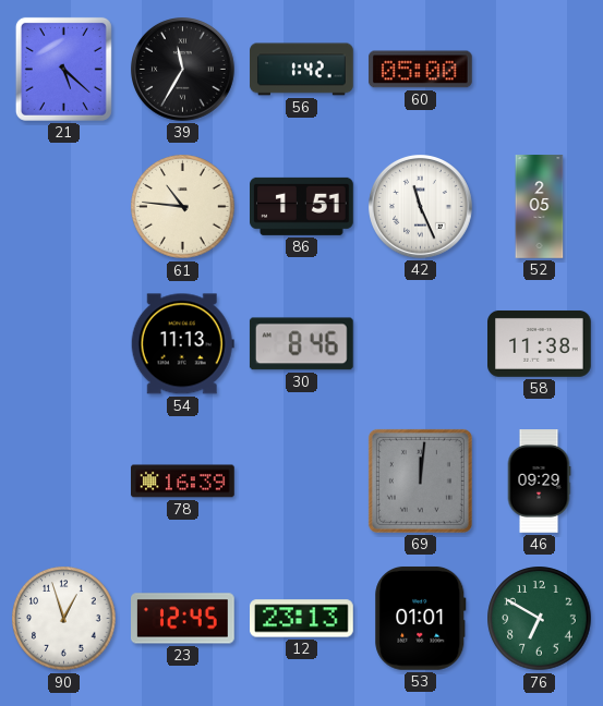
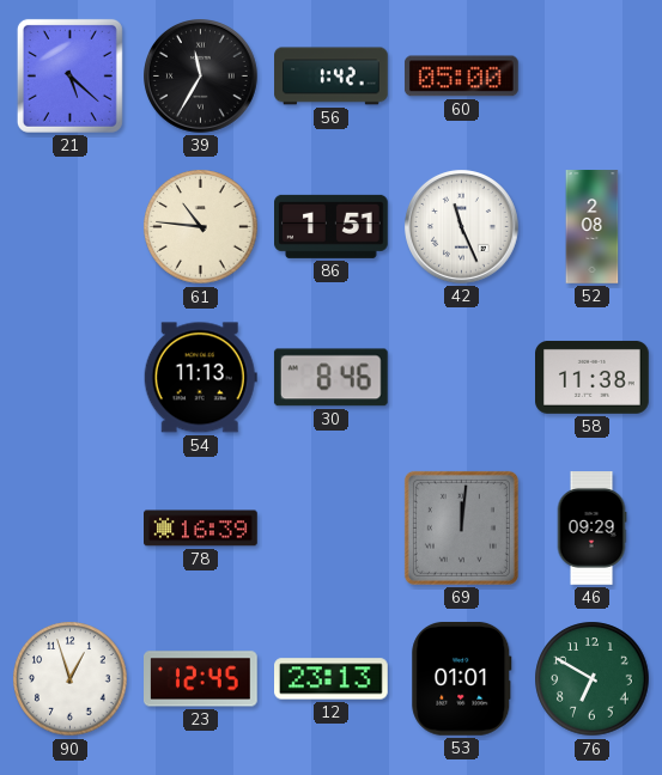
52: 2:05 -> 2:08
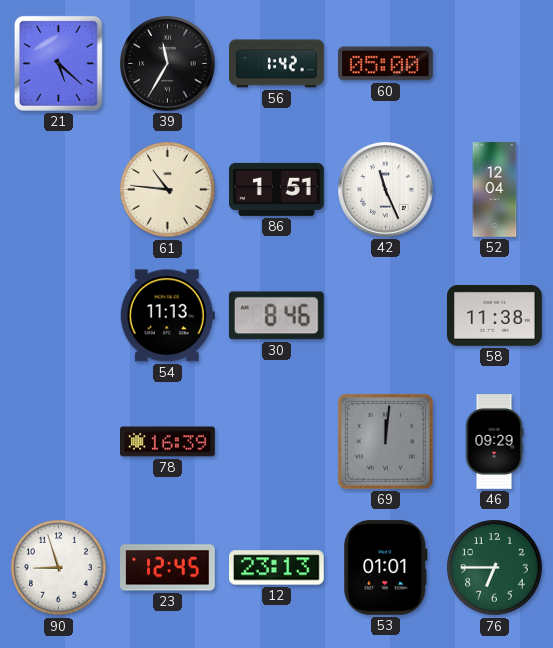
52: 2:08 -> 12:04
90: 12:57 -> 8:57
76: 6:50 -> 6:45
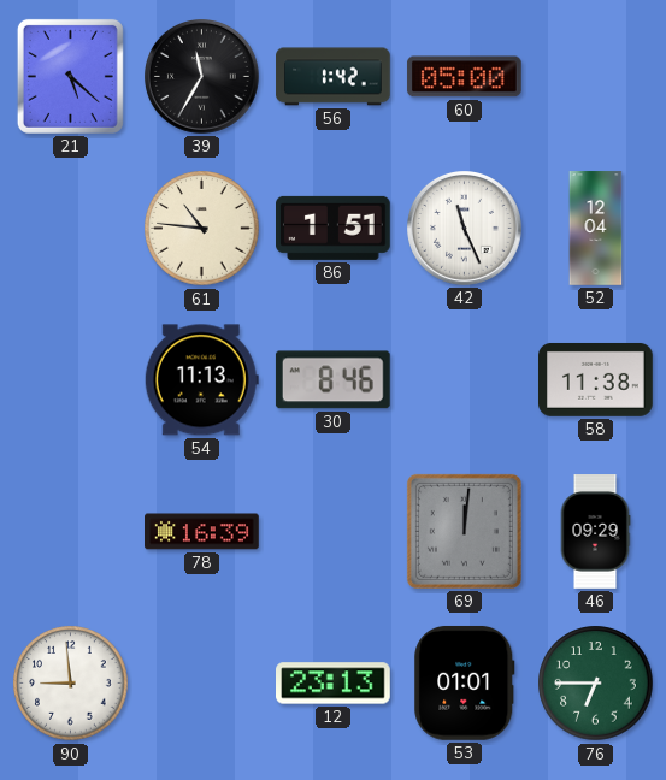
90: 8:57 -> 8:59
23: 12:45 -> none
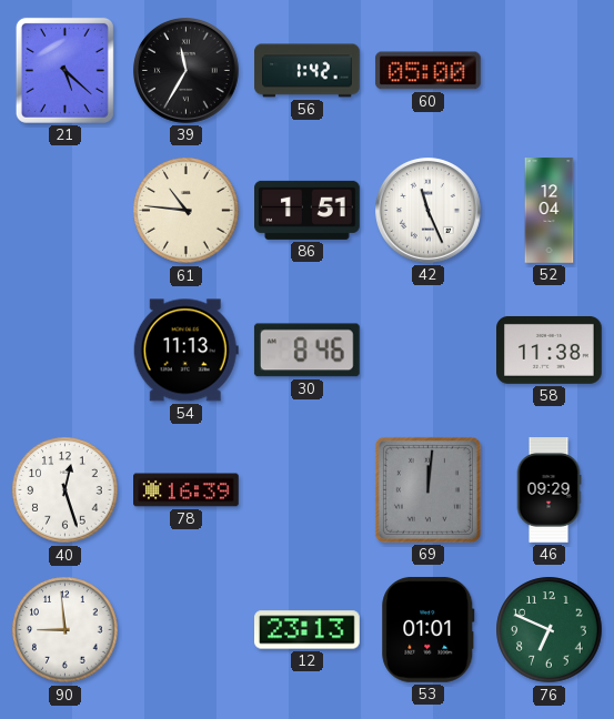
40: none -> 12:27
76: 6:45 -> 6:49
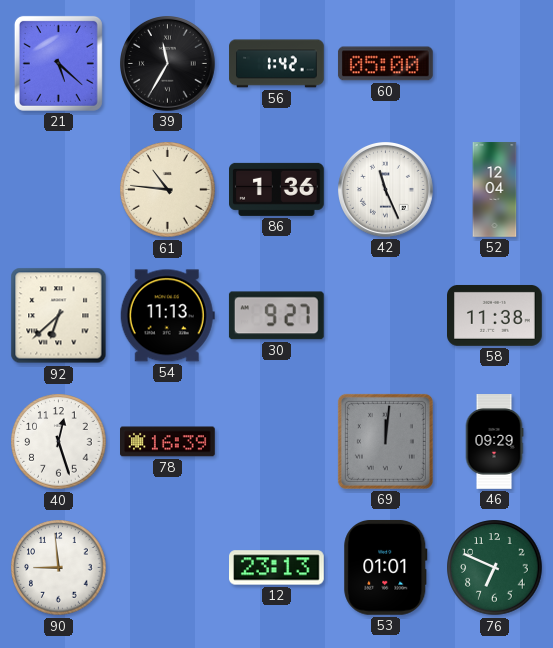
86: 1:51 -> 1:36
92: none -> 6:38
30: 8:46 -> 9:27
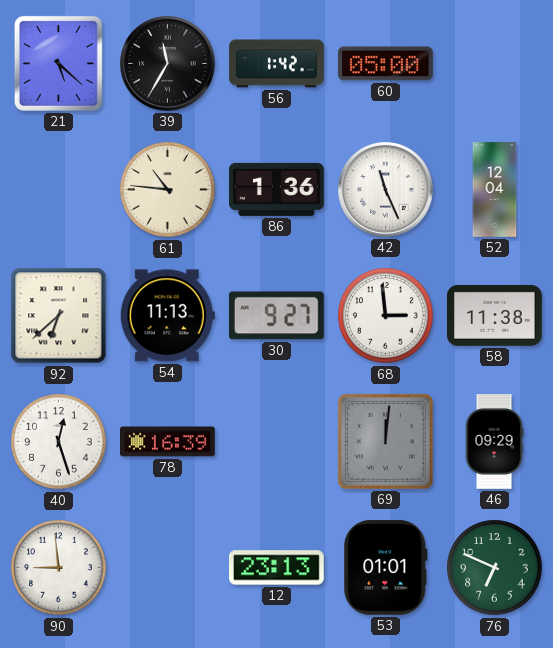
68: none -> 2:59
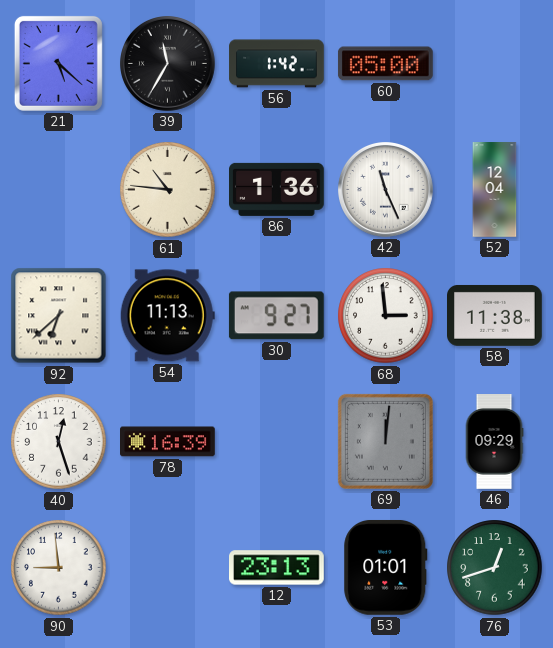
76: 6:49 -> 12:42
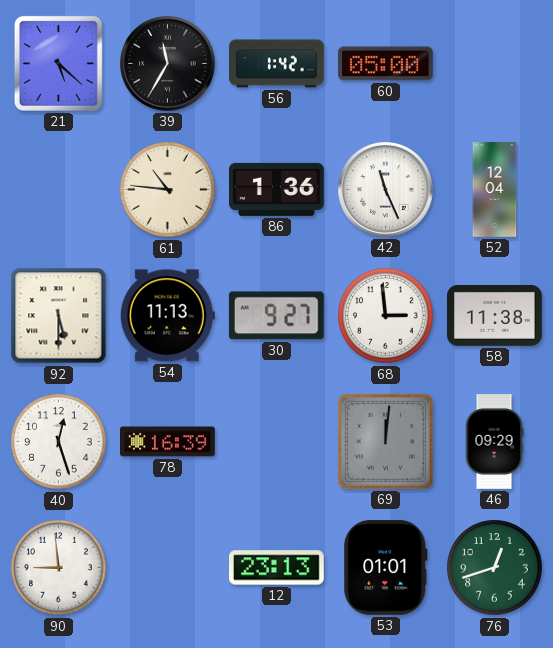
92: 6:38 -> 5:30
